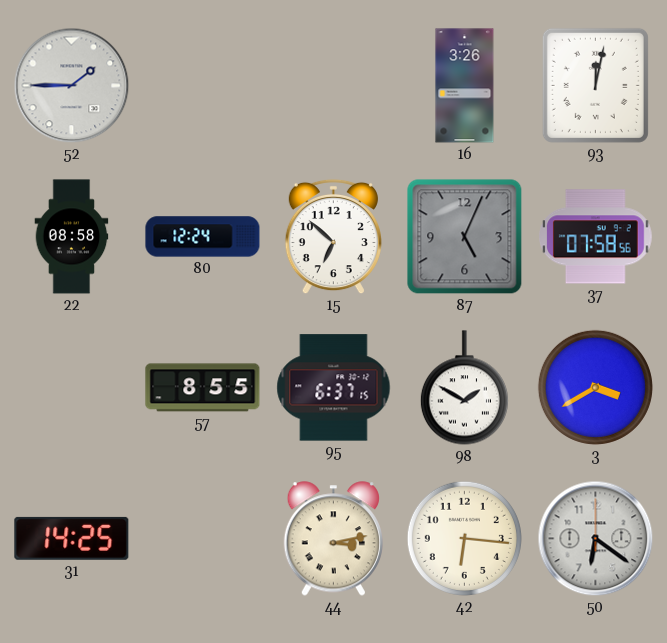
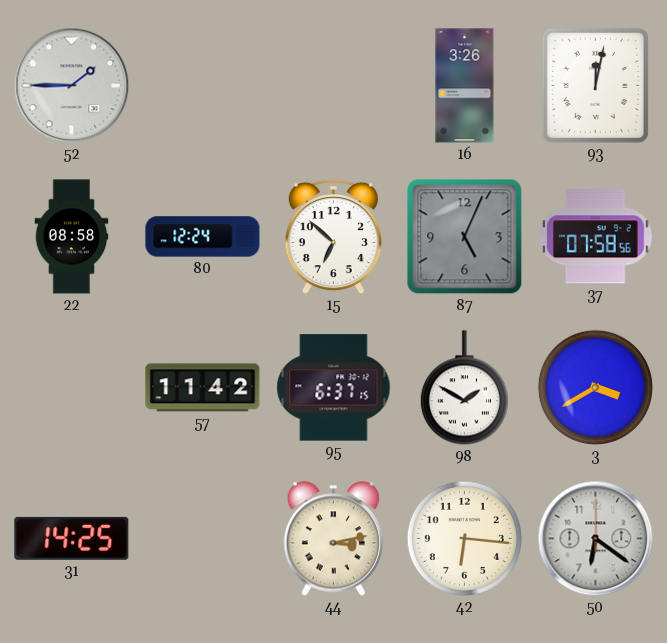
57: 8:55 -> 11:42
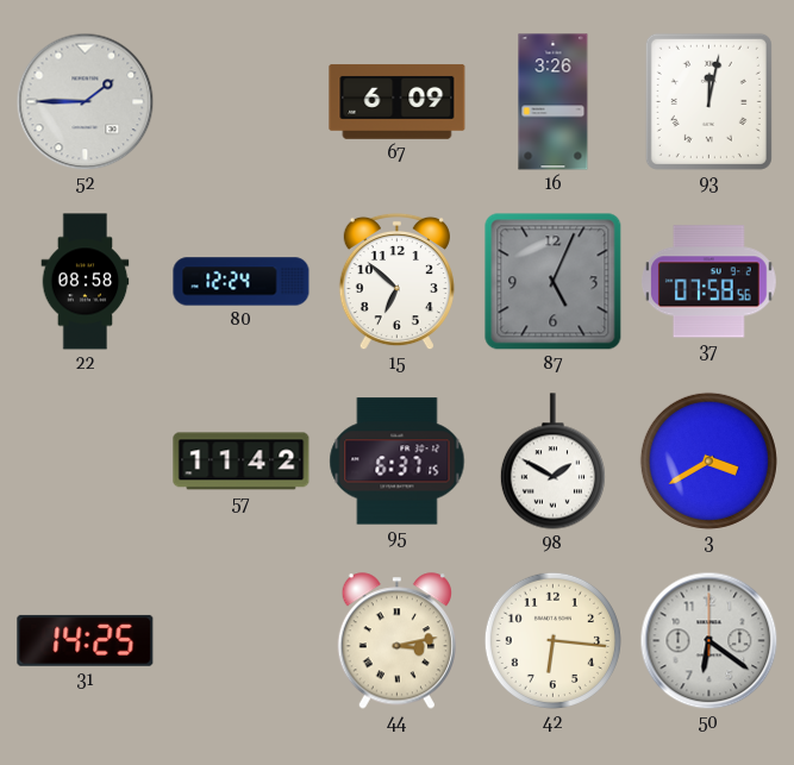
67: none -> 6:09
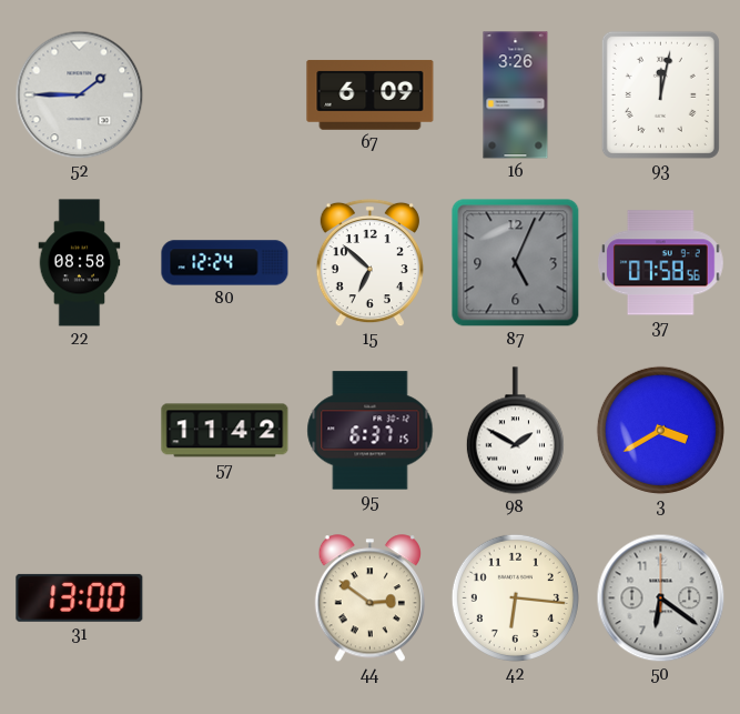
31: 14:25 -> 13:00
44: 3:13 -> 2:51
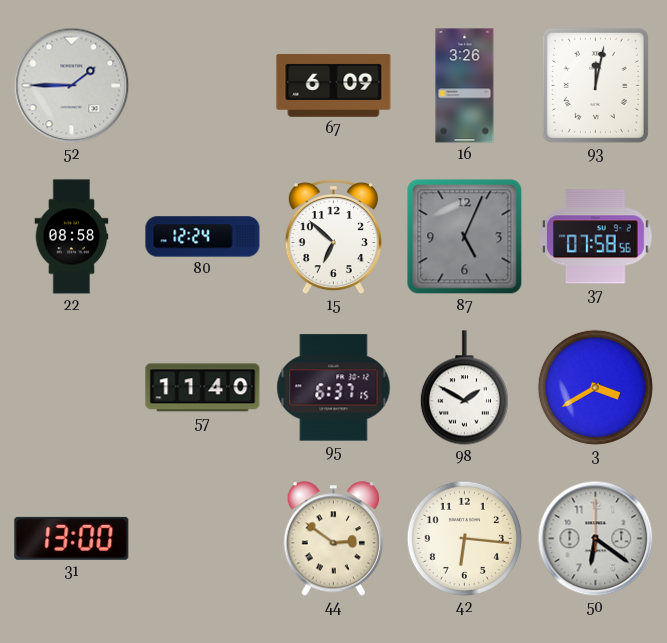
57: 11:42 -> 11:40
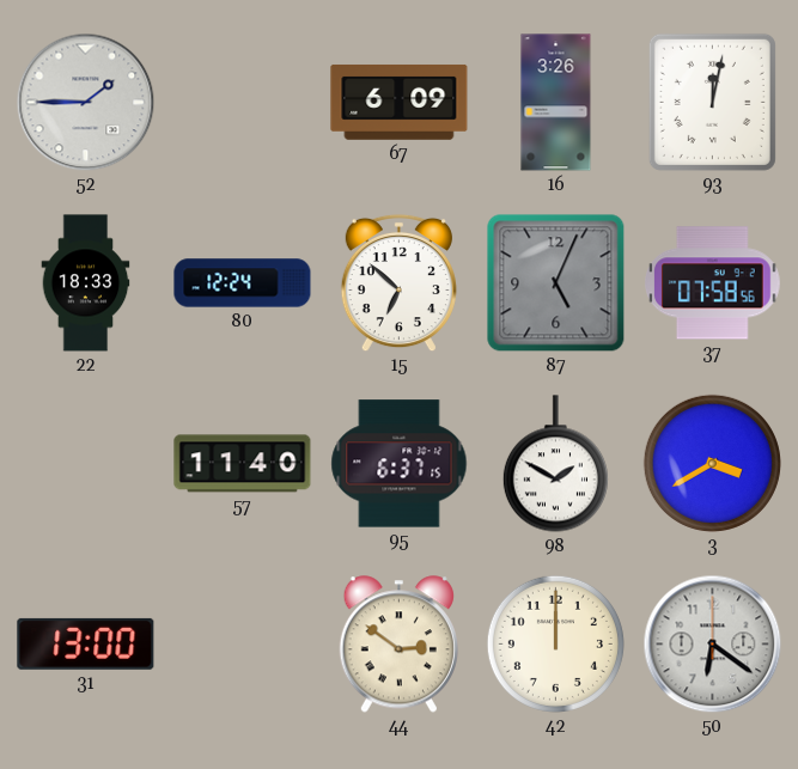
22: 08:58 -> 18:33
42: 6:16 -> 12:00
